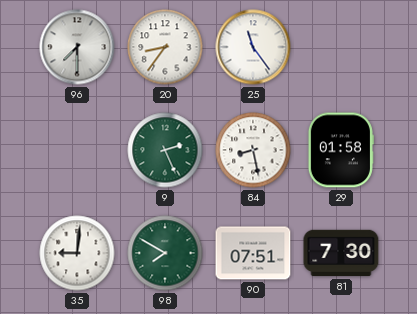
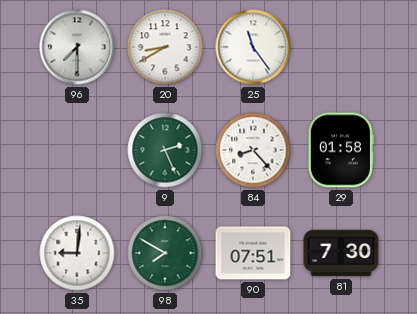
20: 8:36 -> 8:40
84: 8:28 -> 8:23
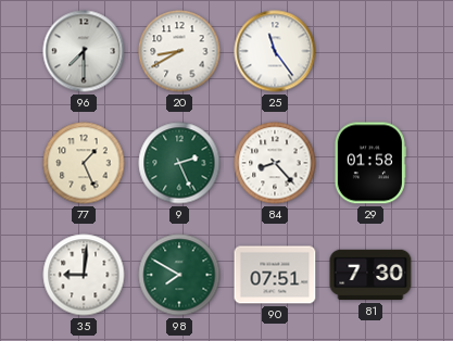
77: none -> 1:26
